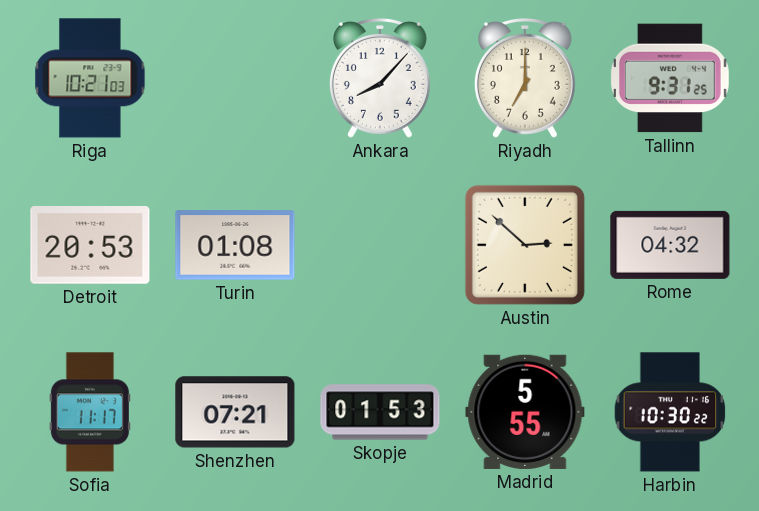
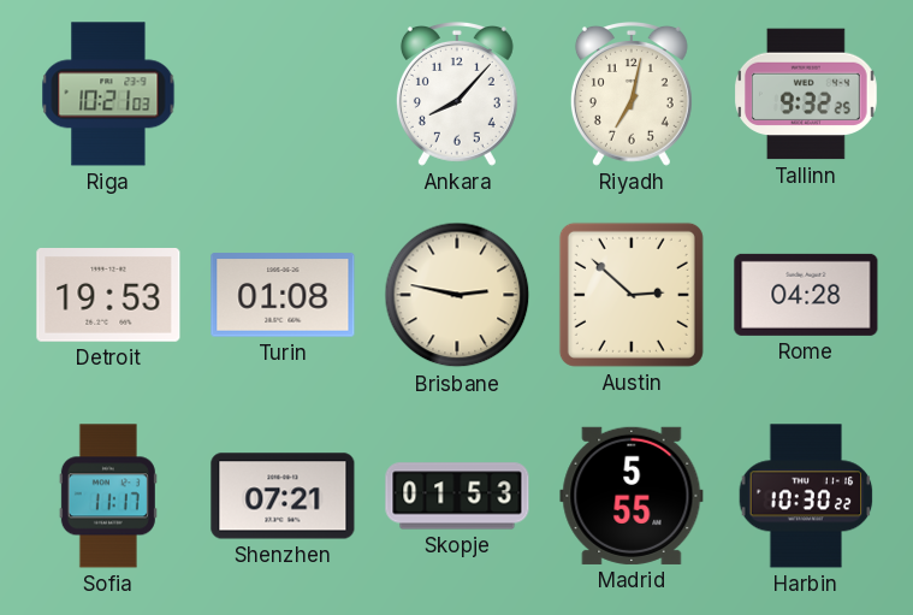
Riyadh: 7:00 -> 7:02
Tallinn: 9:31 -> 9:32
Detroit: 20:53 -> 19:53
Brisbane: none -> 2:47
Rome: 04:32 -> 04:28
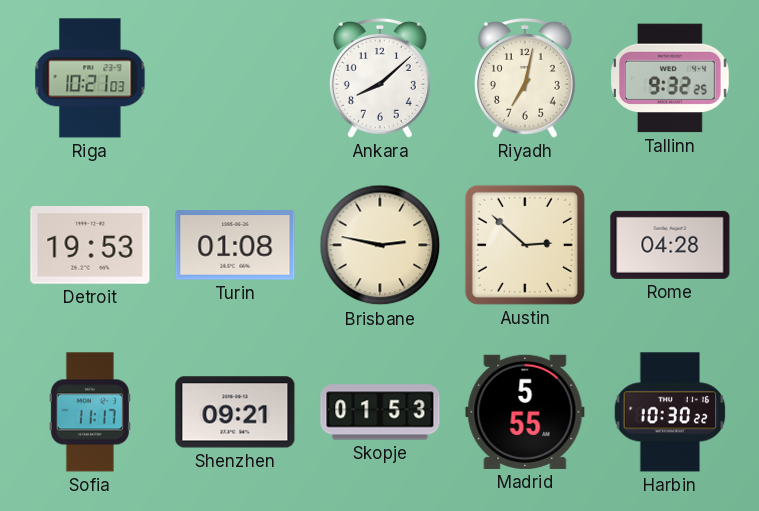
Ankara: 8:07 -> 8:08
Shenzhen: 07:21 -> 09:21
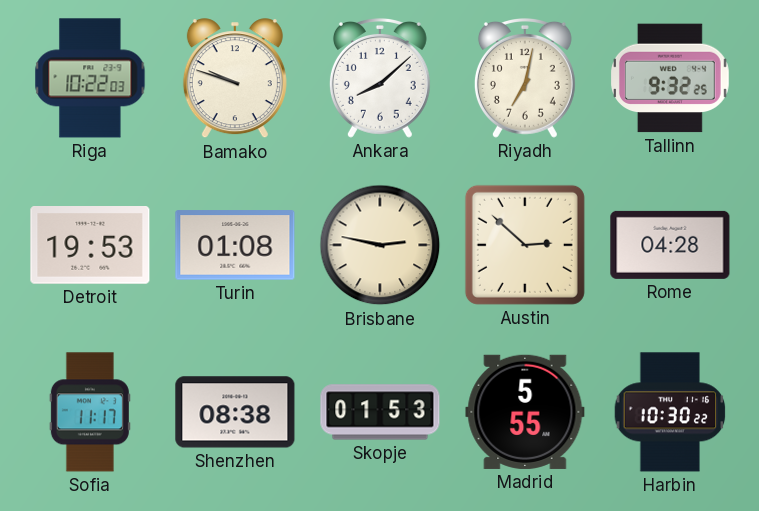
Riga: 10:21 -> 10:22
Bamako: none -> 9:48
Shenzhen: 09:21 -> 08:38
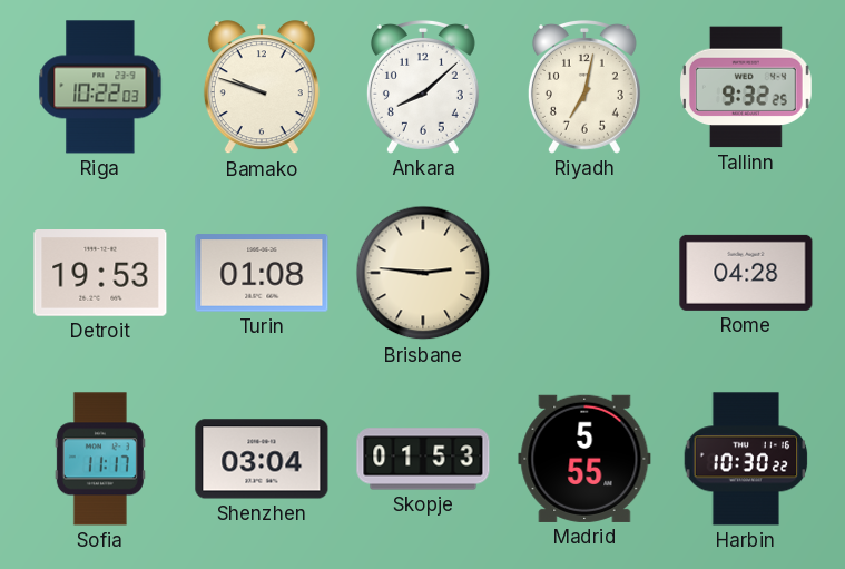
Brisbane: 2:47 -> 2:46
Austin: 2:52 -> none
Shenzhen: 08:38 -> 03:04
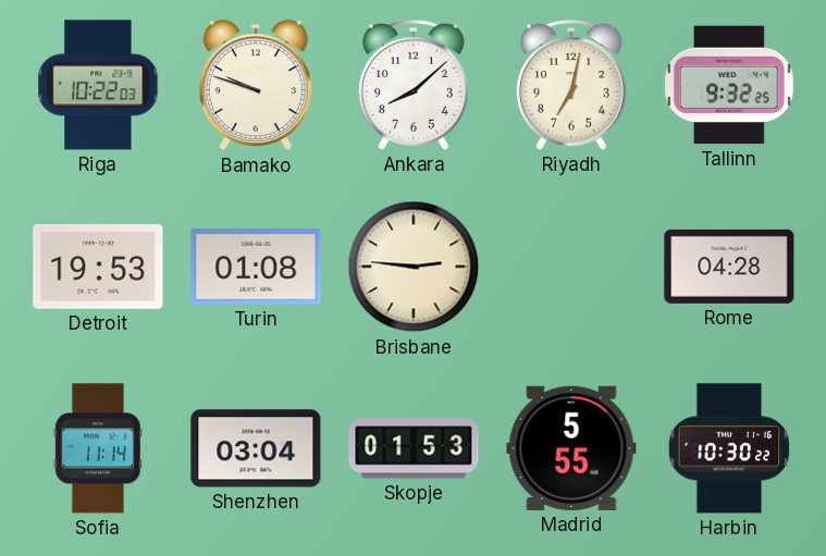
Sofia: 11:17 -> 11:14
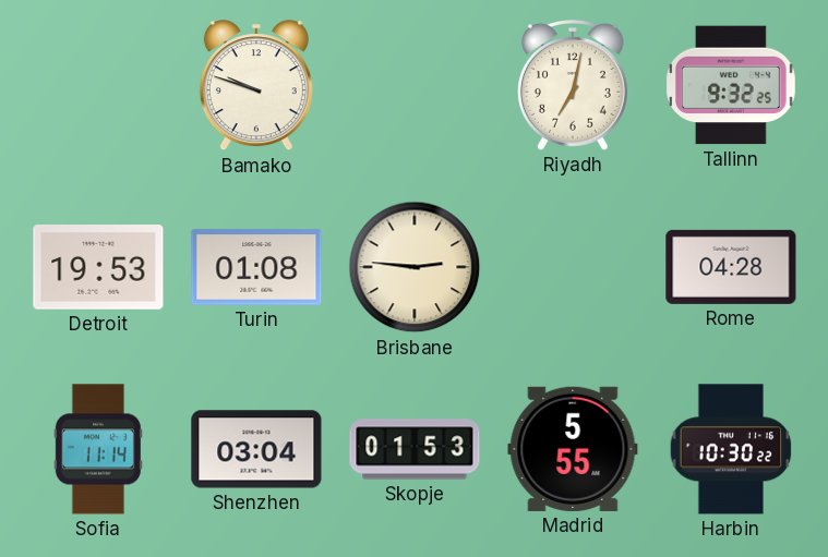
Riga: 10:22 -> none
Ankara: 8:08 -> none
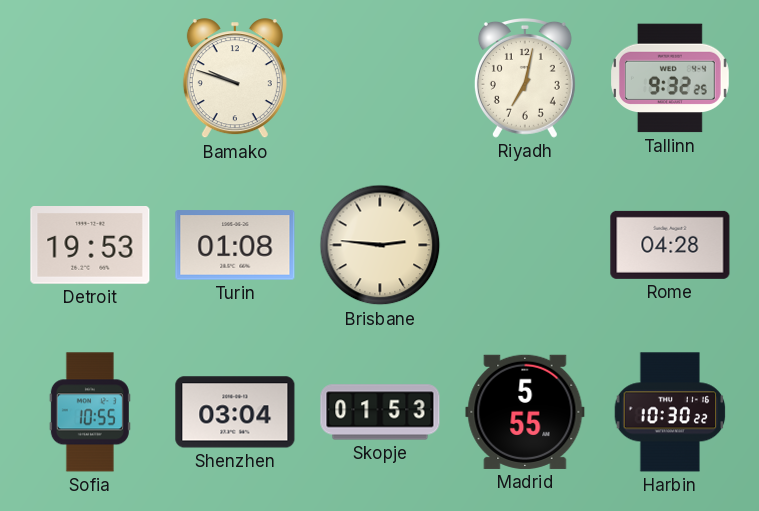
Sofia: 11:14 -> 10:55
